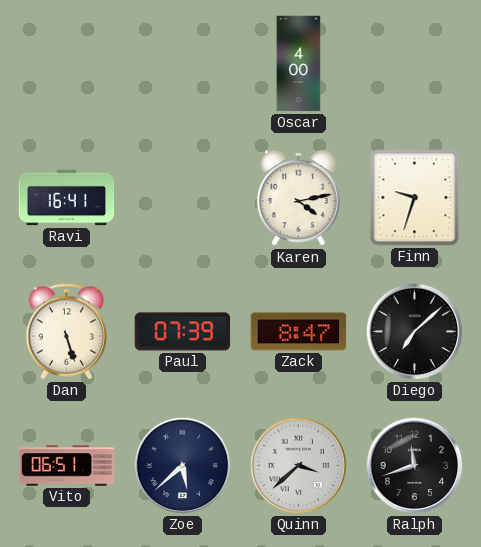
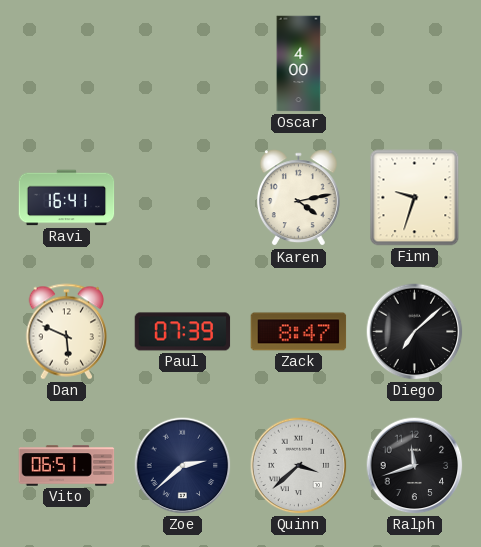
Dan: 5:27 -> 5:49
Zoe: 5:38 -> 2:38
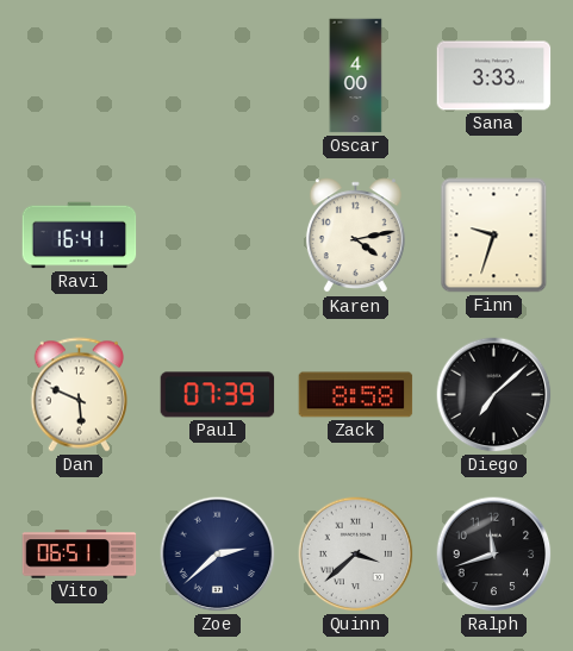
Sana: none -> 3:33
Zack: 8:47 -> 8:58
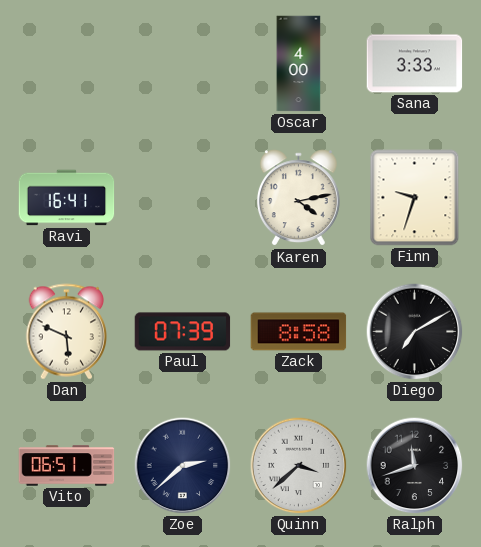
Diego: 7:08 -> 7:10
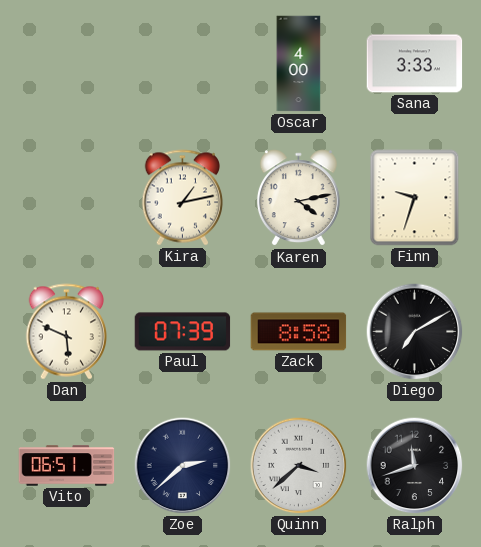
Ravi: 16:41 -> none
Kira: none -> 1:13
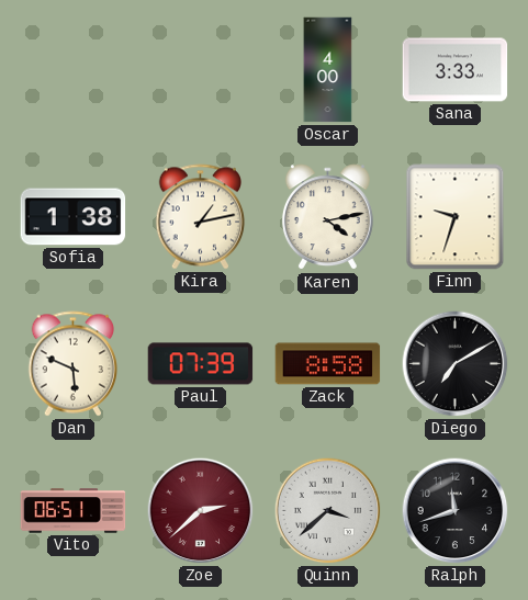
Sofia: none -> 1:38
Zoe dial: navy -> burgundy
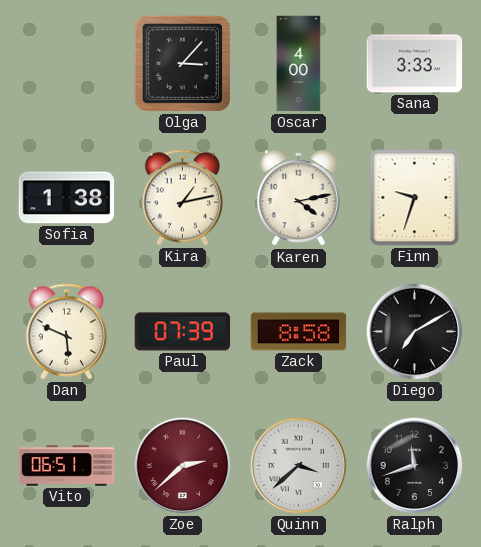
Olga: none -> 3:07
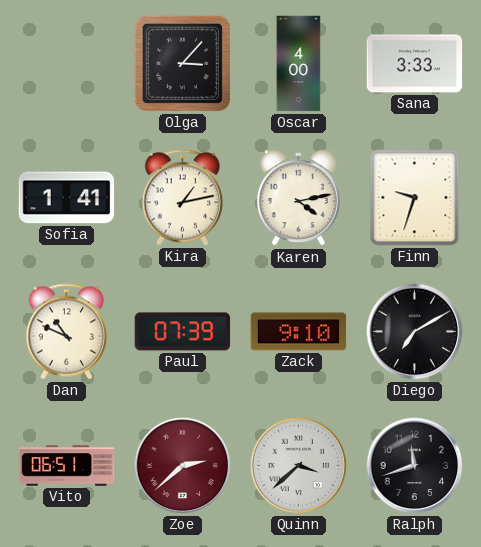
Sofia: 1:38 -> 1:41
Dan: 5:49 -> 10:49
Zack: 8:58 -> 9:10
